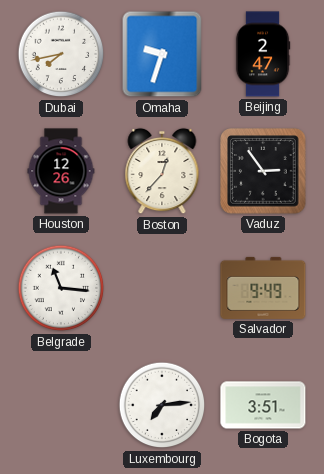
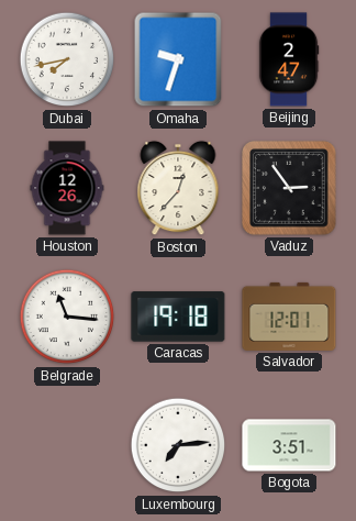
Caracas: none -> 19:18
Salvador: 9:49 -> 12:01
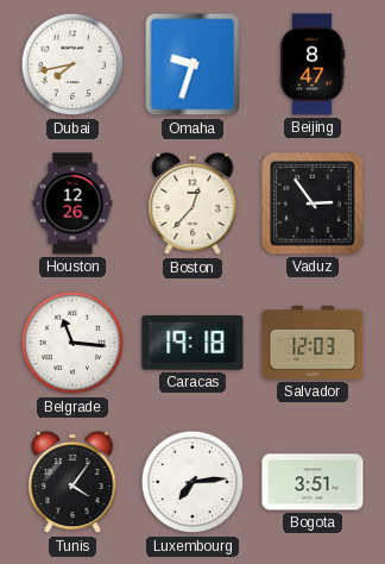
Beijing: 2:47 -> 8:47
Salvador: 12:01 -> 12:03
Tunis: none -> 4:06
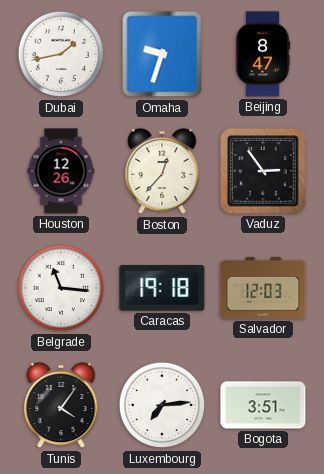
Dubai: 7:43 -> 1:43
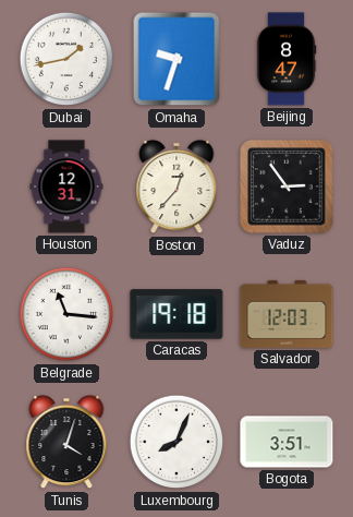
Houston: 12:26 -> 12:31
Tunis: 4:06 -> 4:03
Luxembourg: 7:14 -> 8:04
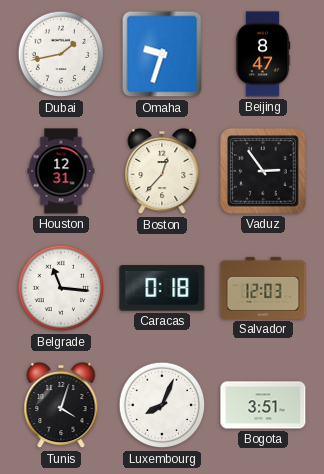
Caracas: 19:18 -> 0:18
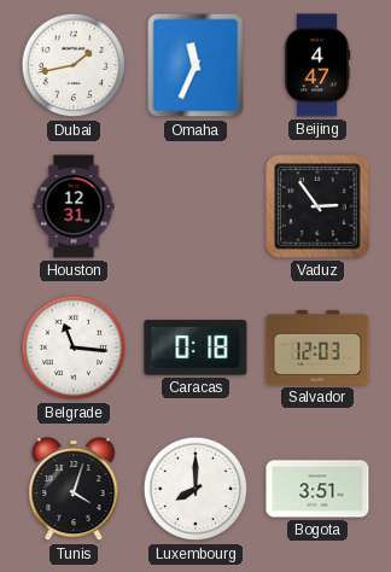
Omaha: 9:33 -> 11:34
Beijing: 8:47 -> 4:47
Boston: 12:37 -> none
Luxembourg: 8:04 -> 8:00
